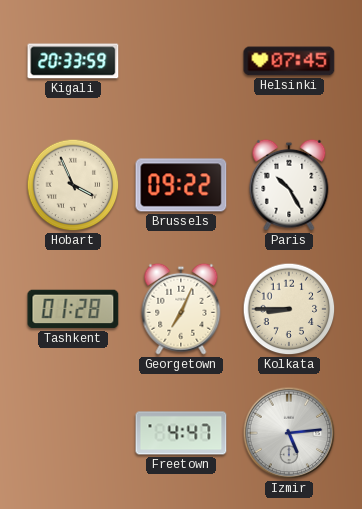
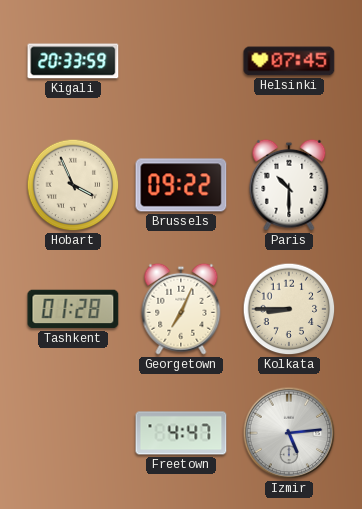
Paris: 10:25 -> 10:30
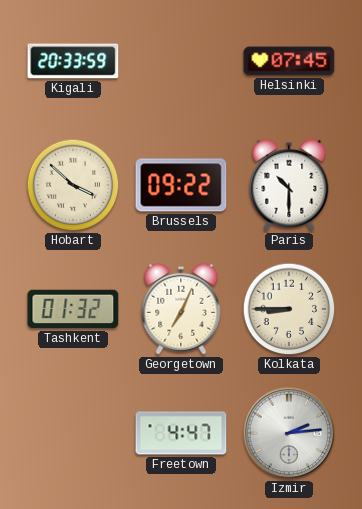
Hobart: 3:56 -> 3:52
Tashkent: 01:28 -> 01:32
Izmir: 5:14 -> 2:14
